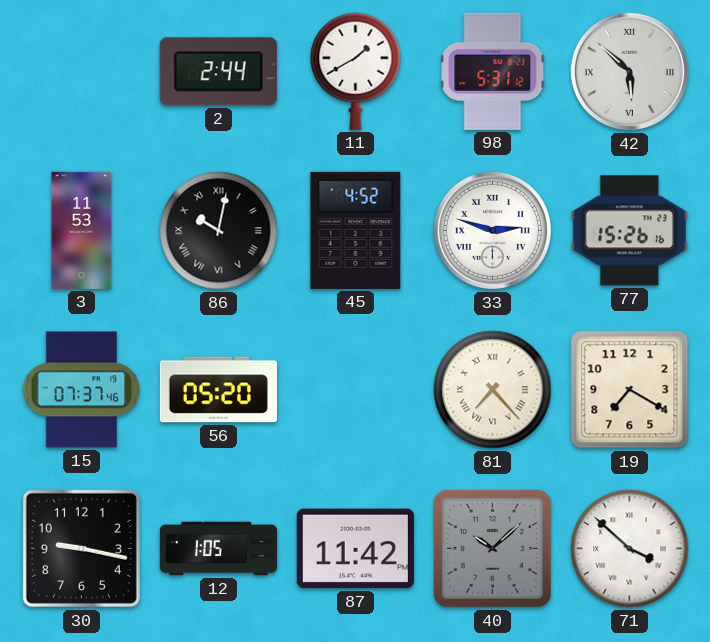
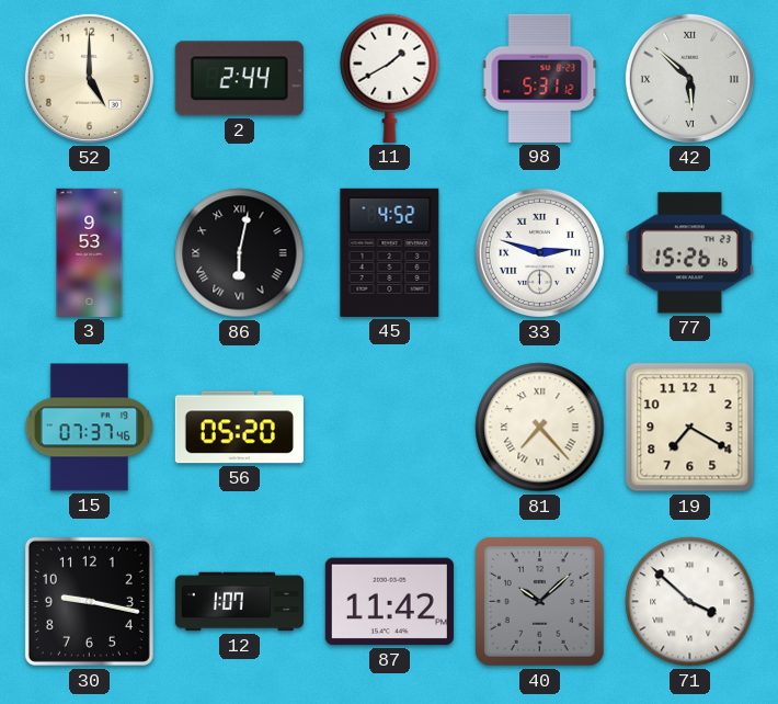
52: none -> 5:00
3: 11:53 -> 9:53
86: 10:02 -> 6:02
12: 1:05 -> 1:07
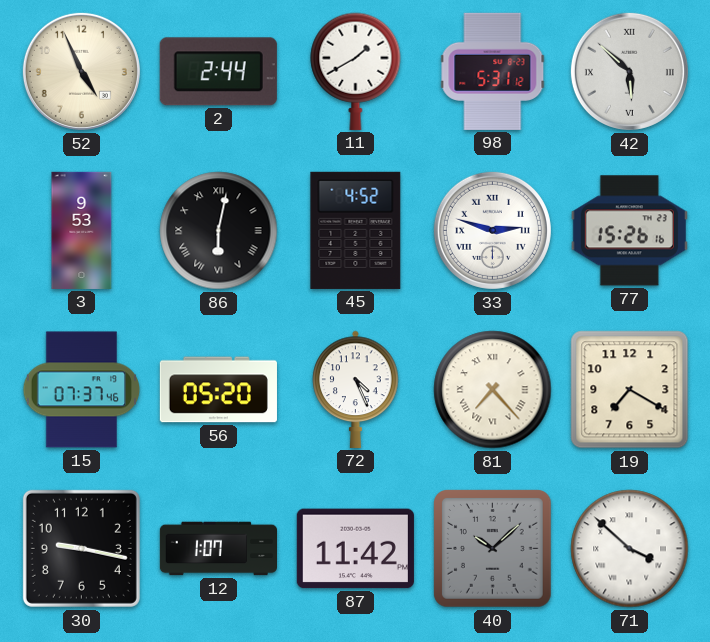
52: 5:00 -> 4:56
72: none -> 4:26
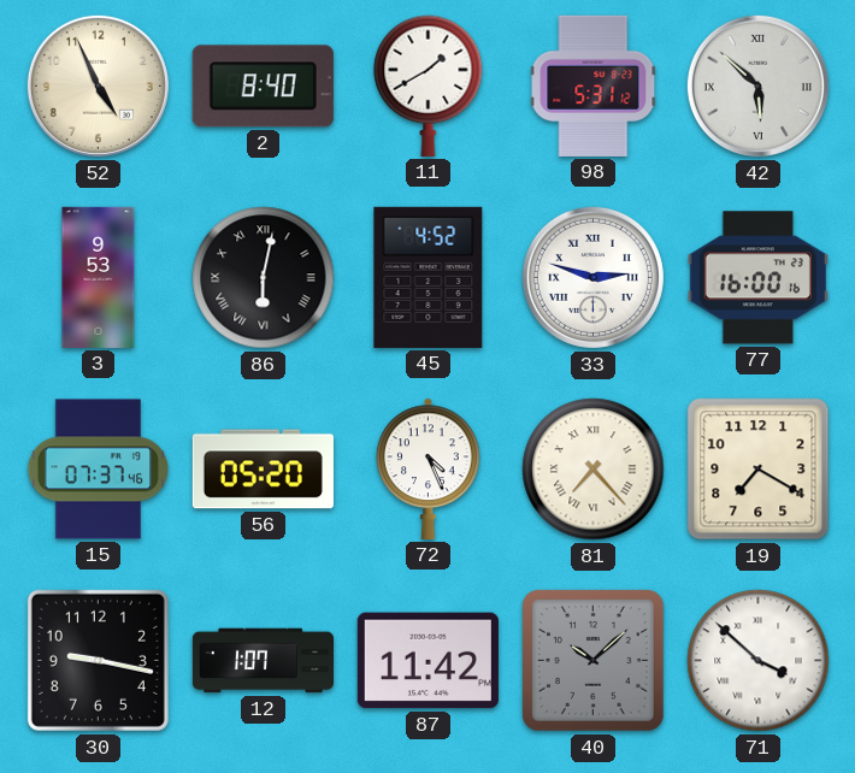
2: 2:44 -> 8:40
77: 15:26 -> 16:00
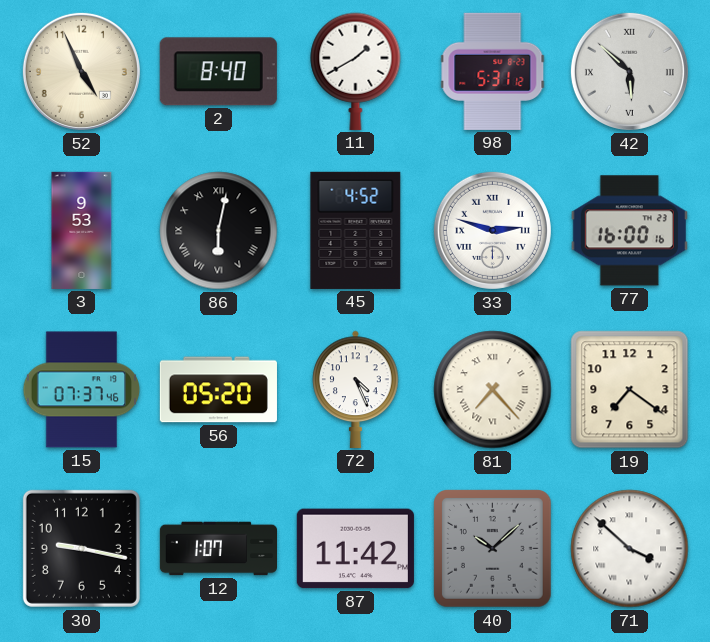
19: 7:20 -> 7:21
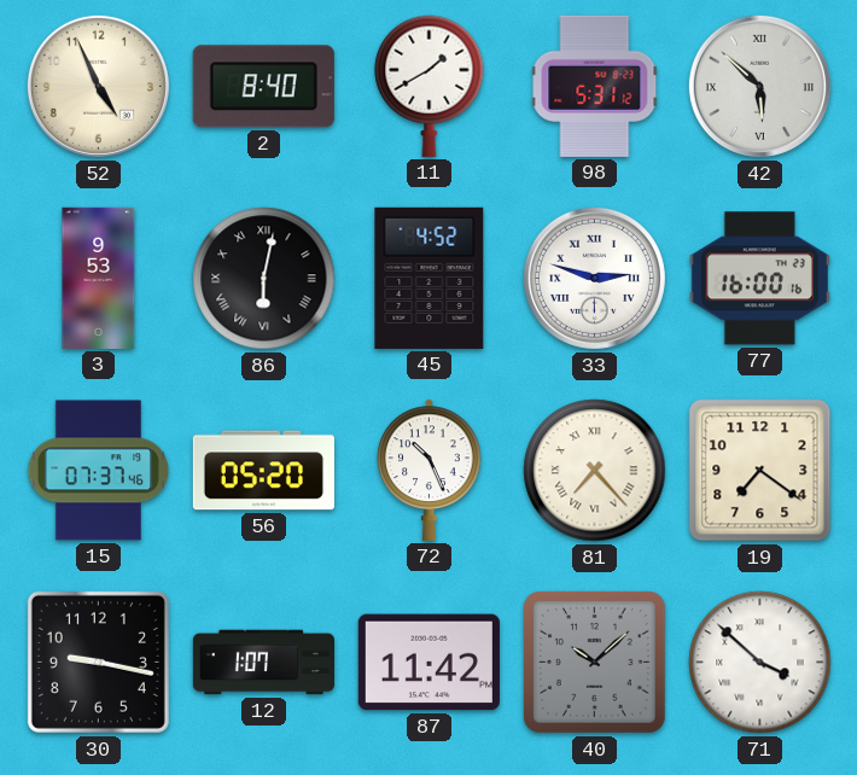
72: 4:26 -> 10:26
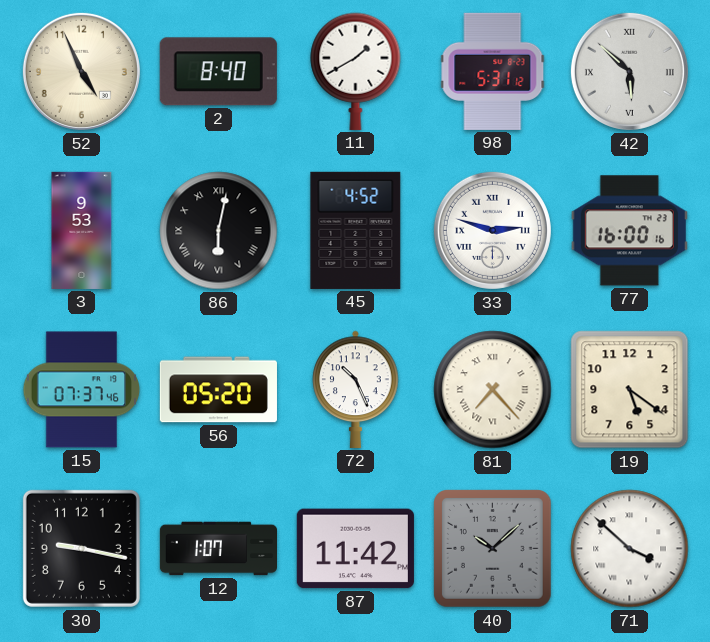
19: 7:21 -> 5:21
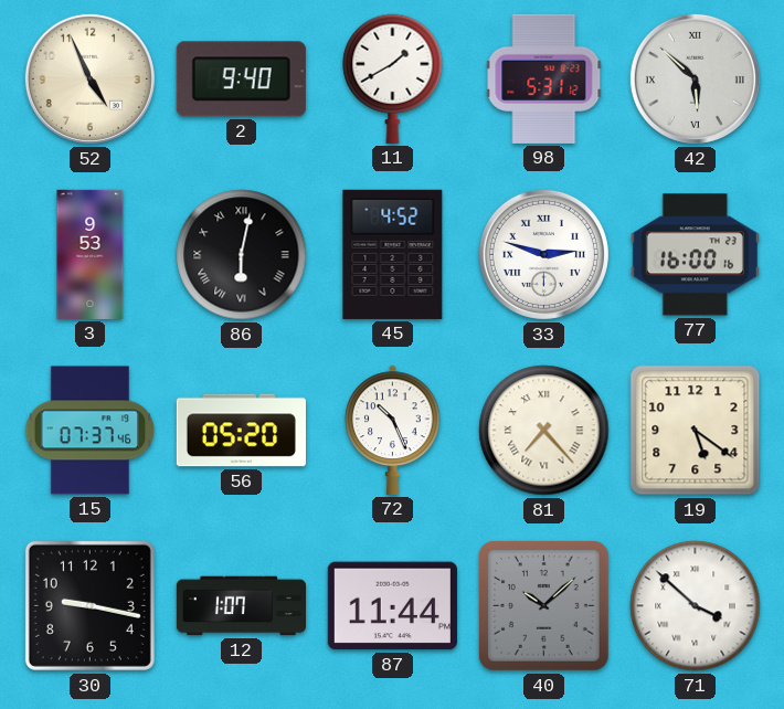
2: 8:40 -> 9:40
87: 11:42 -> 11:44
